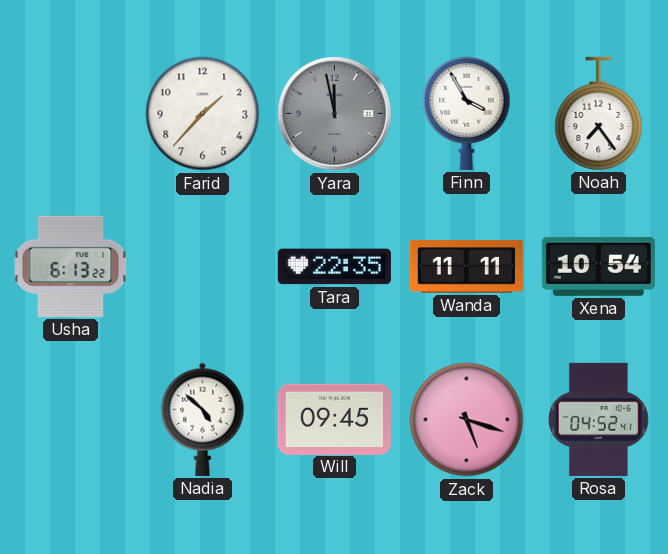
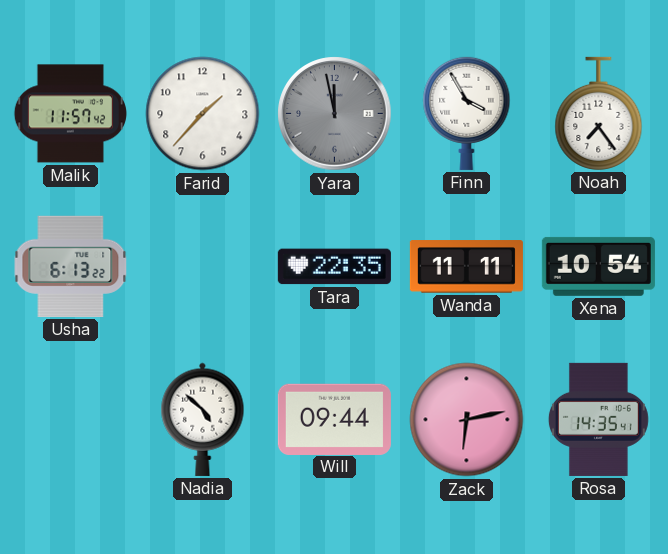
Malik: none -> 11:57
Will: 09:45 -> 09:44
Zack: 5:18 -> 6:13
Rosa: 04:52 -> 14:35
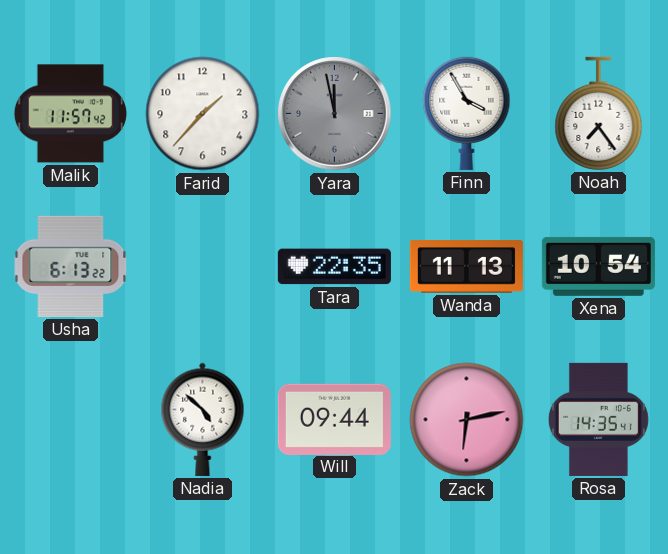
Wanda: 11:11 -> 11:13
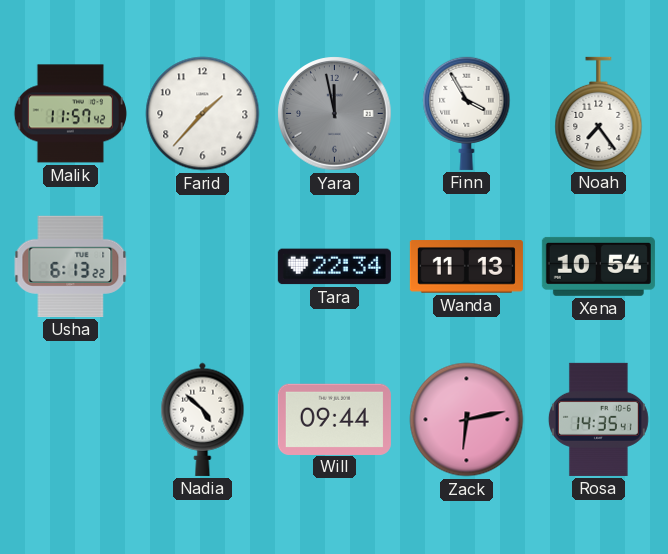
Tara: 22:35 -> 22:34
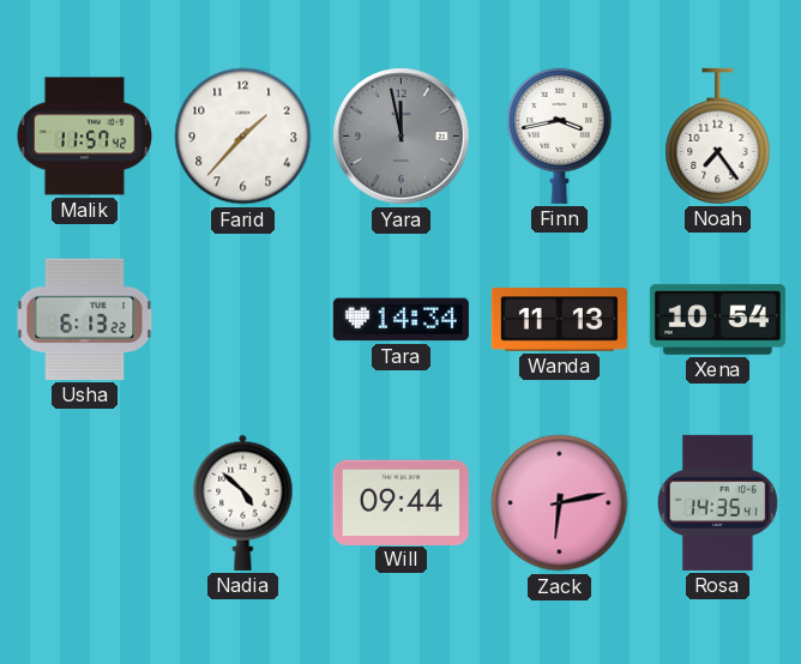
Finn: 3:55 -> 3:43
Tara: 22:34 -> 14:34
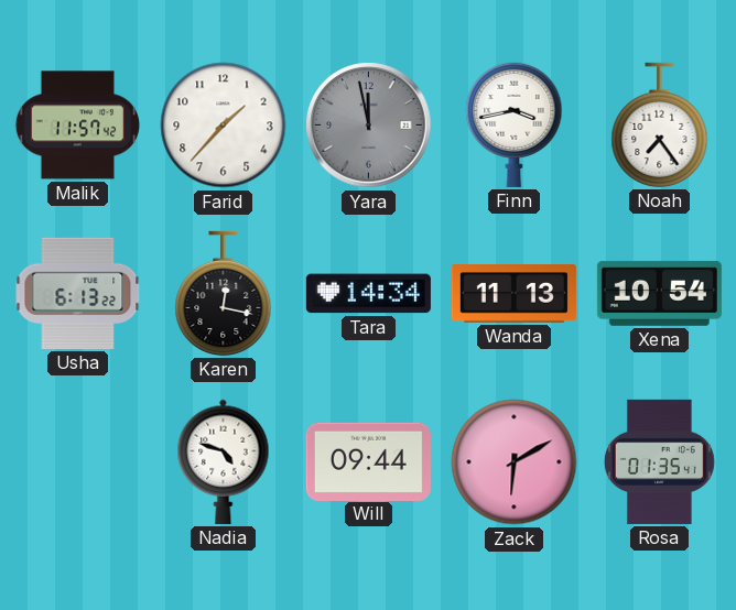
Karen: none -> 12:17
Nadia: 4:52 -> 4:48
Zack: 6:13 -> 6:10
Rosa: 14:35 -> 01:35
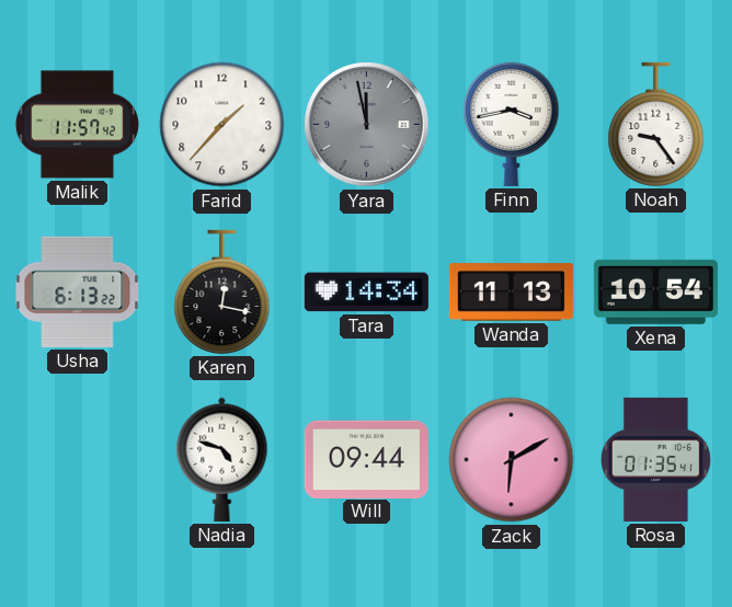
Noah: 7:24 -> 9:24
